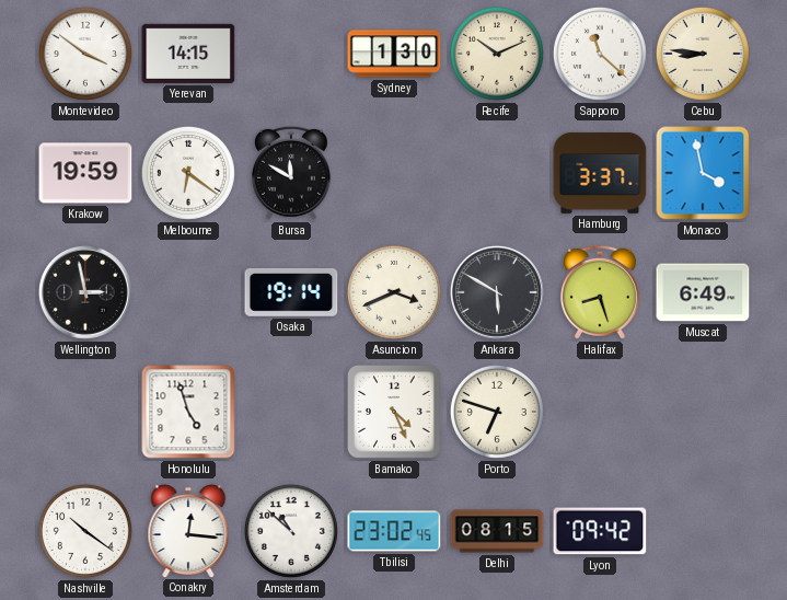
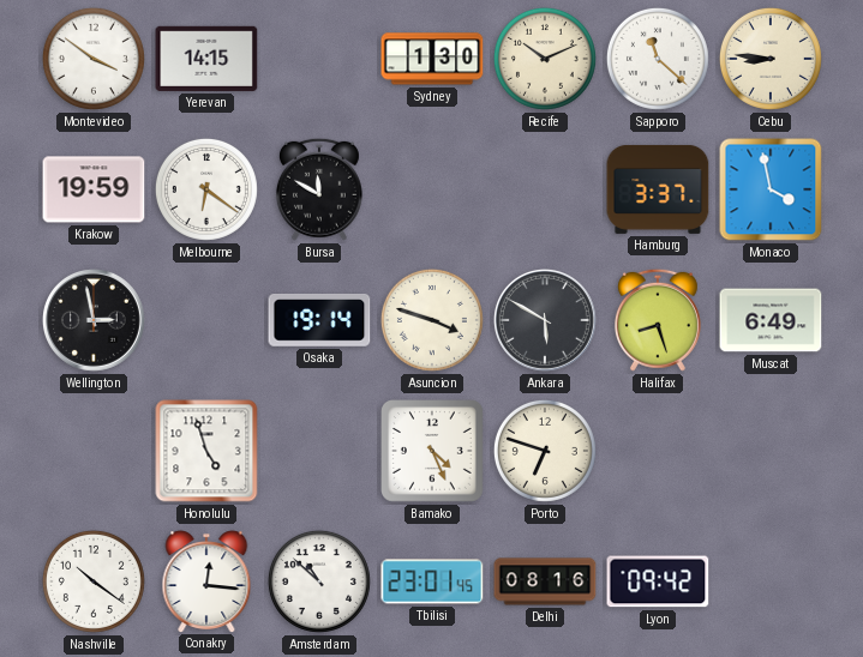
Asuncion: 3:41 -> 3:48
Tbilisi: 23:02 -> 23:01
Delhi: 08:15 -> 08:16
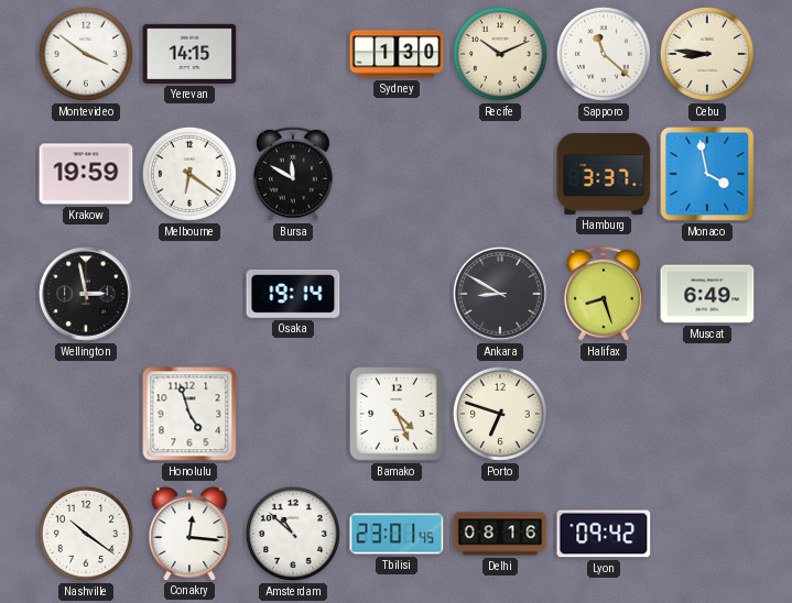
Asuncion: 3:48 -> none
Ankara: 5:50 -> 8:50
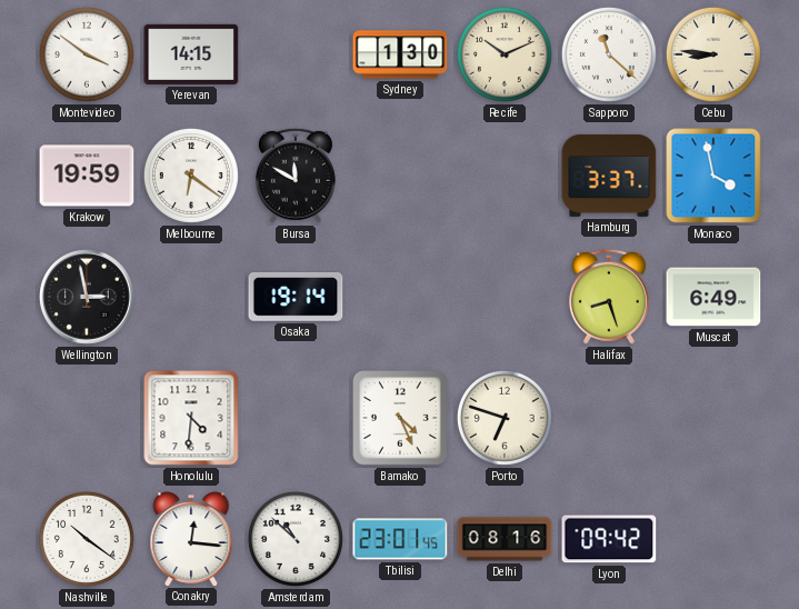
Ankara: 8:50 -> none
Honolulu: 4:57 -> 4:31
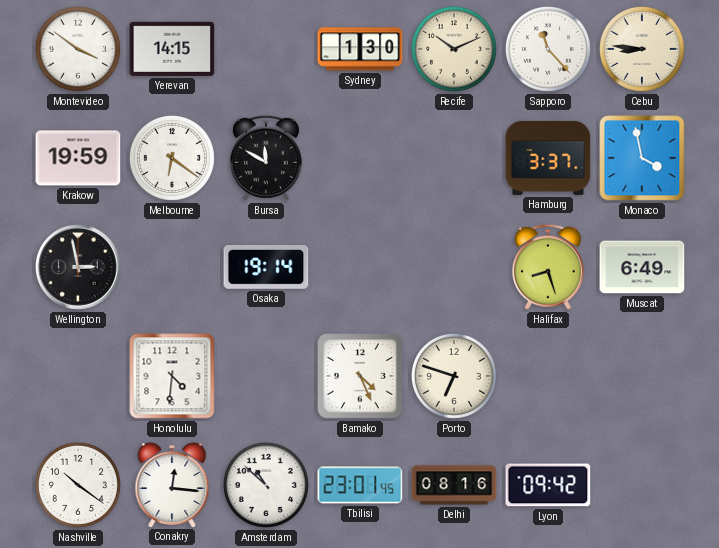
Sapporo: 11:22 -> 11:23
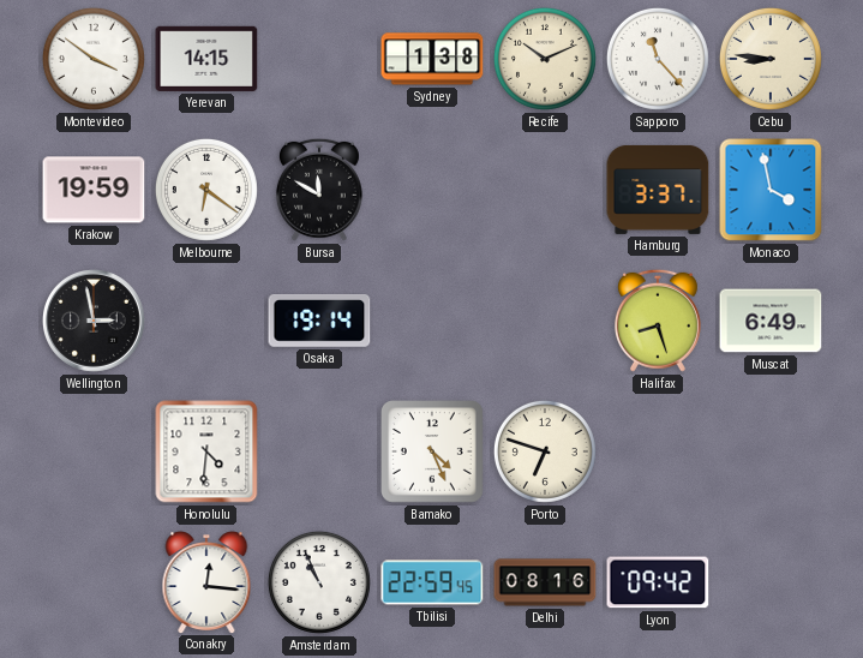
Sydney: 1:30 -> 1:38
Nashville: 10:21 -> none
Amsterdam: 10:52 -> 10:56
Tbilisi: 23:01 -> 22:59
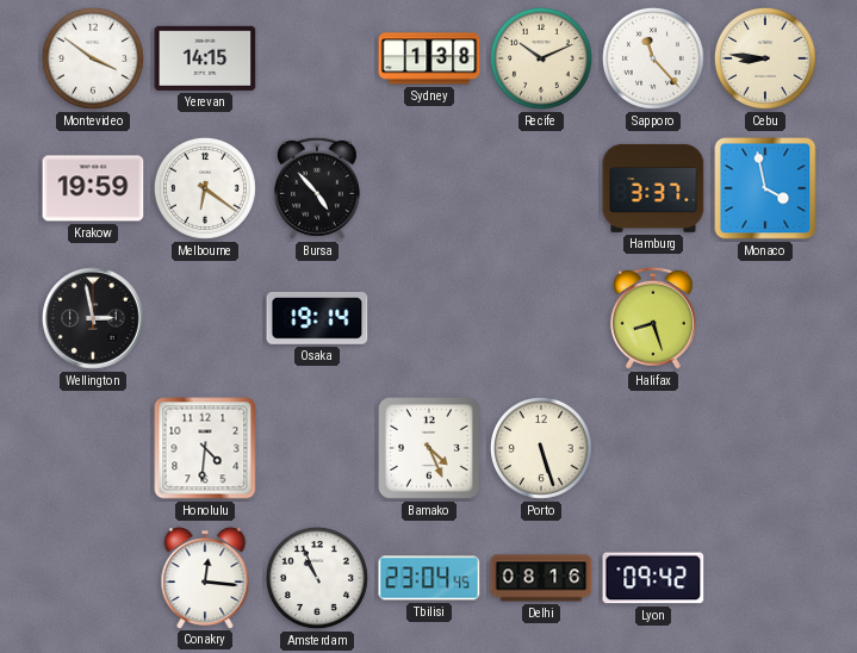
Bursa: 11:50 -> 4:53
Muscat: 6:49 -> none
Porto: 6:48 -> 5:27
Tbilisi: 22:59 -> 23:04
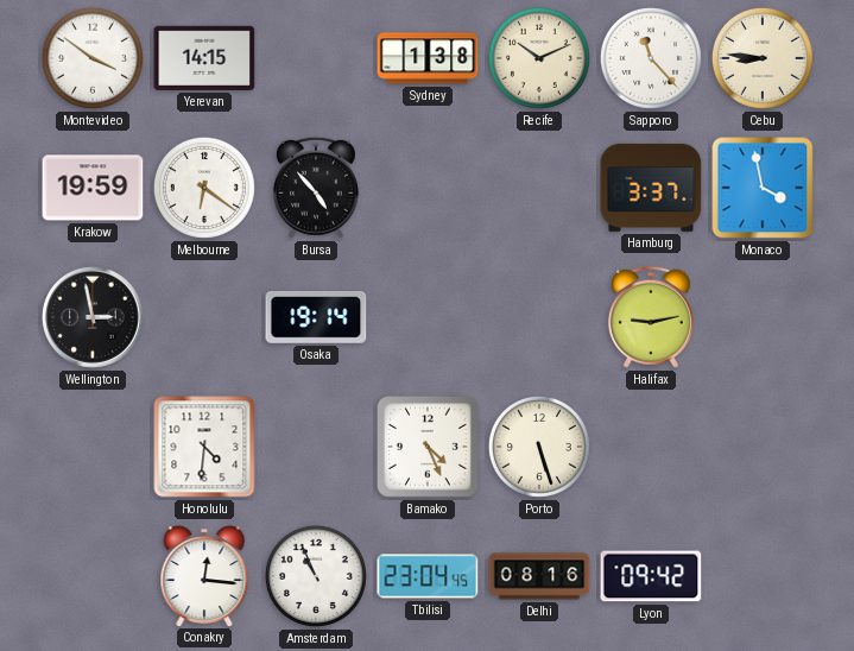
Halifax: 8:27 -> 9:13
